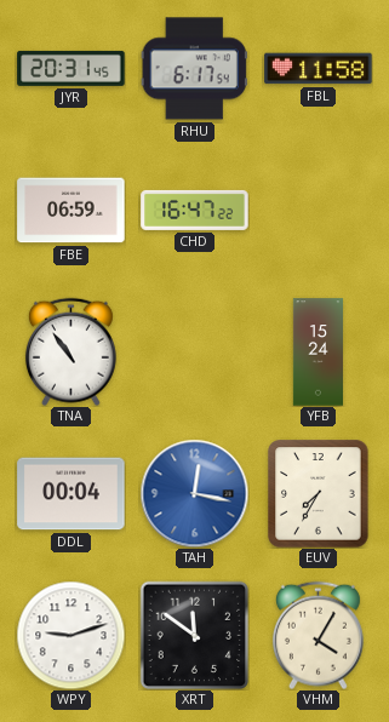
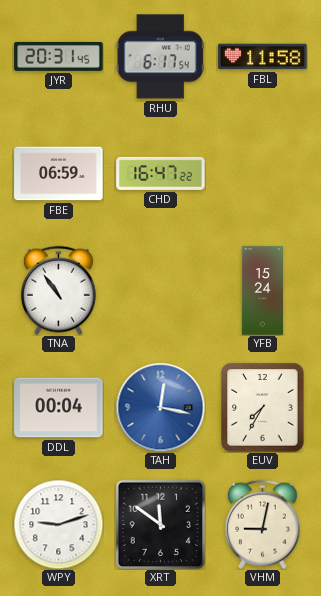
VHM: 4:05 -> 9:02
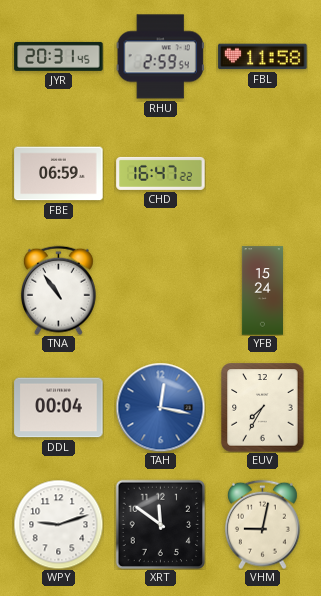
RHU: 6:17 -> 2:59
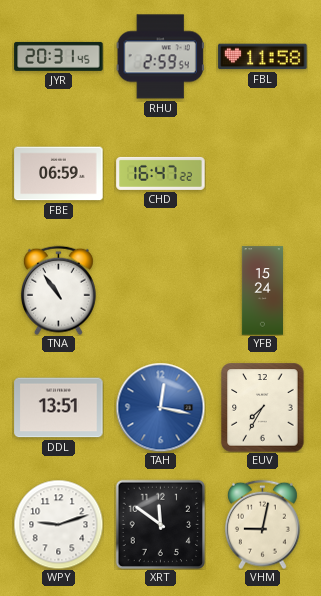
DDL: 00:04 -> 13:51
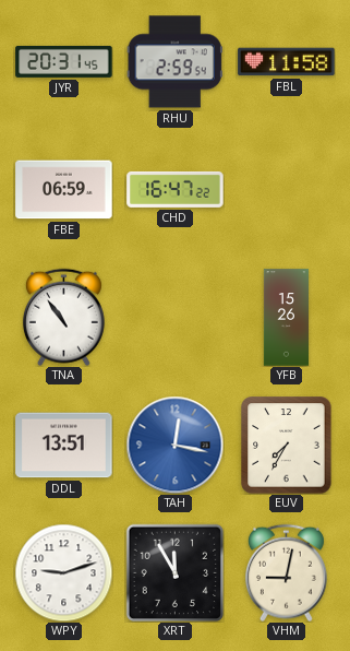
YFB: 15:24 -> 15:26
XRT: 11:51 -> 11:55
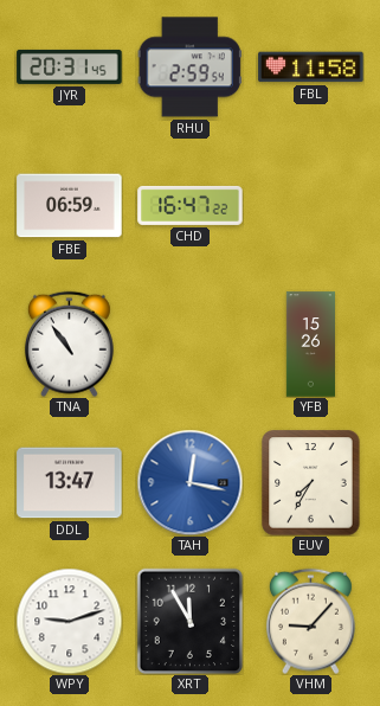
DDL: 13:51 -> 13:47
VHM: 9:02 -> 9:07
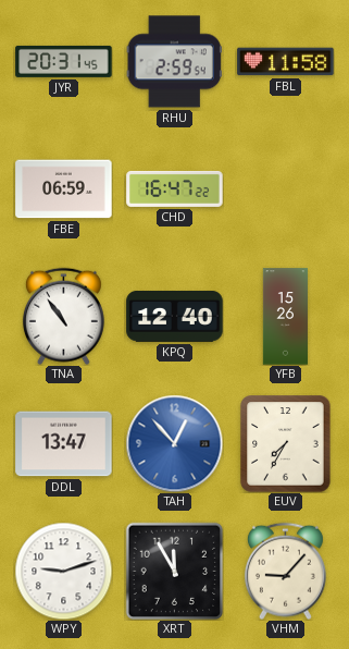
KPQ: none -> 12:40
TAH: 12:17 -> 12:53
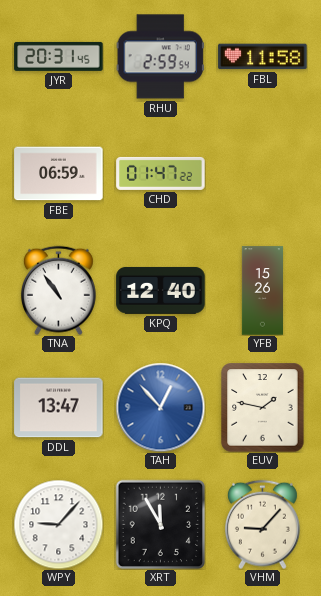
CHD: 16:47 -> 01:47
EUV: 7:35 -> 1:47
WPY: 9:12 -> 9:07
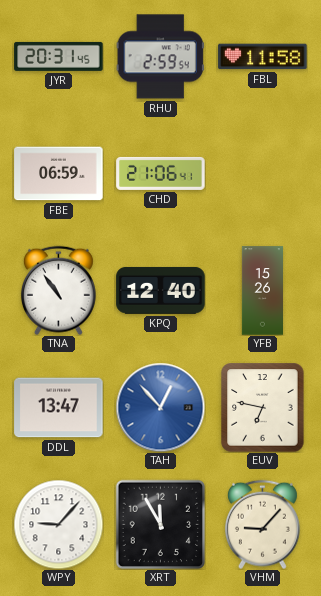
CHD: 01:47 -> 21:06
EUV: 1:47 -> 6:47
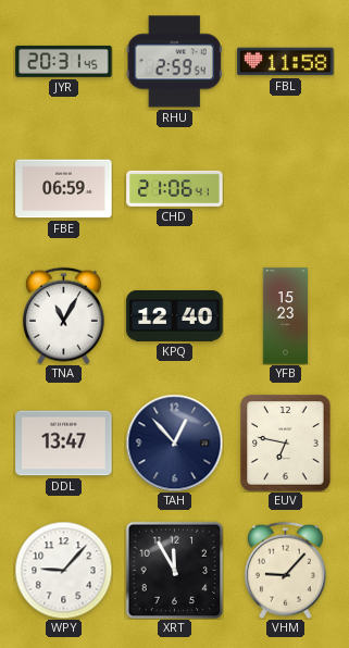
TNA: 10:54 -> 11:05
YFB: 15:26 -> 15:23
TAH dial: blue -> navy
